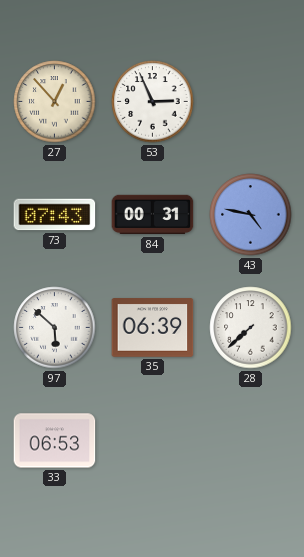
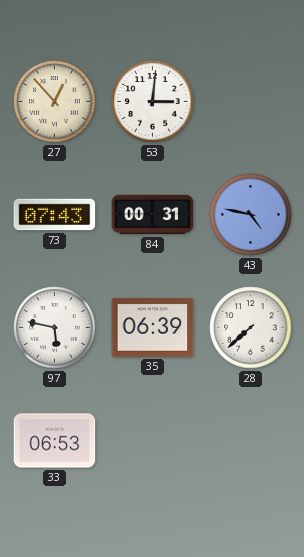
53: 2:56 -> 3:01
97: 5:52 -> 5:47
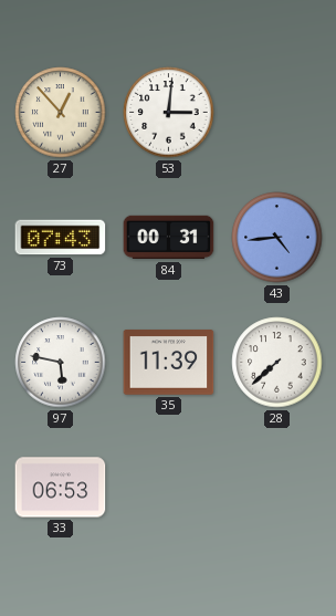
43: 4:47 -> 4:44
35: 06:39 -> 11:39
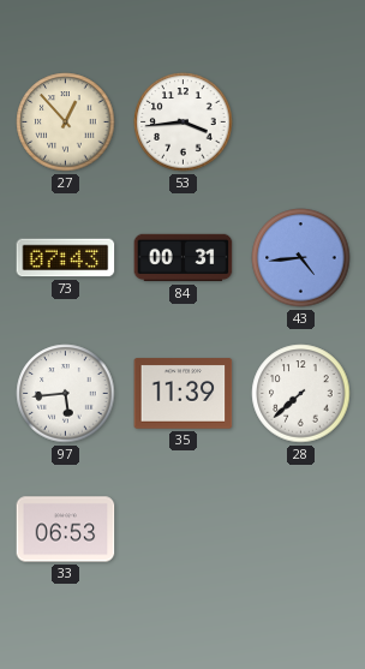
53: 3:01 -> 3:44
97: 5:47 -> 5:44
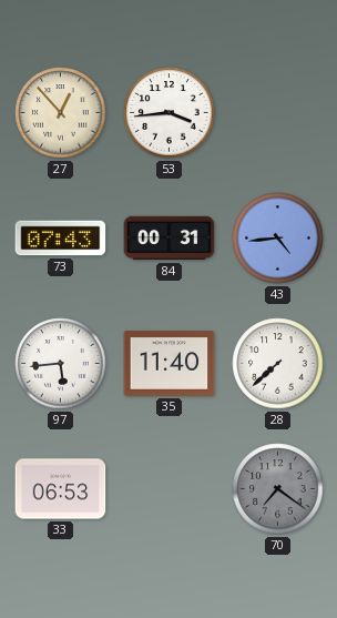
35: 11:39 -> 11:40
70: none -> 7:21
